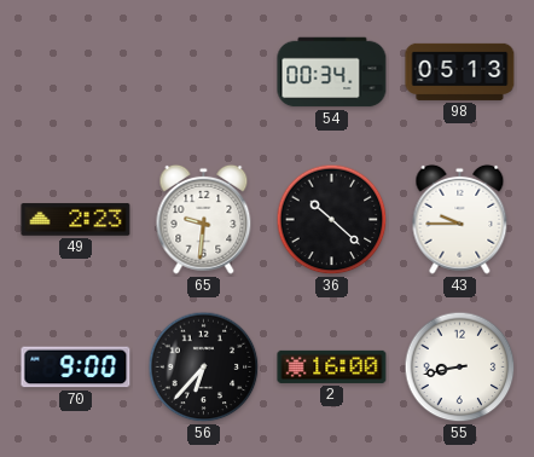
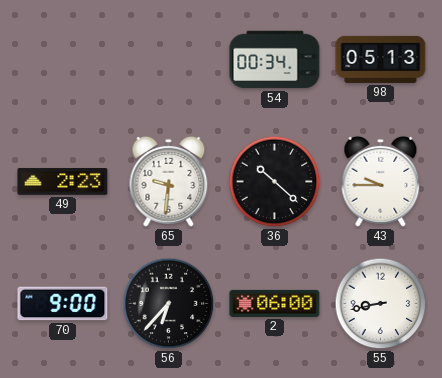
2: 16:00 -> 06:00
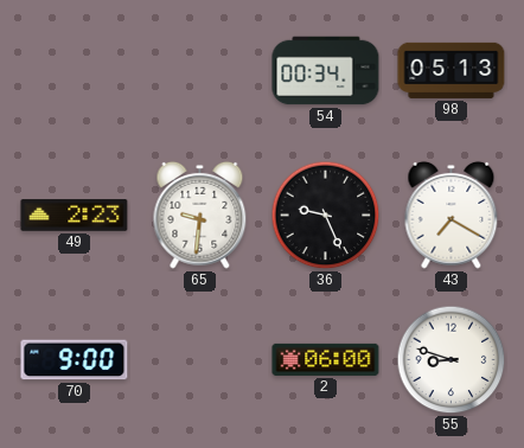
36: 10:22 -> 9:26
43: 9:45 -> 7:20
56: 6:37 -> none
55: 8:43 -> 8:48
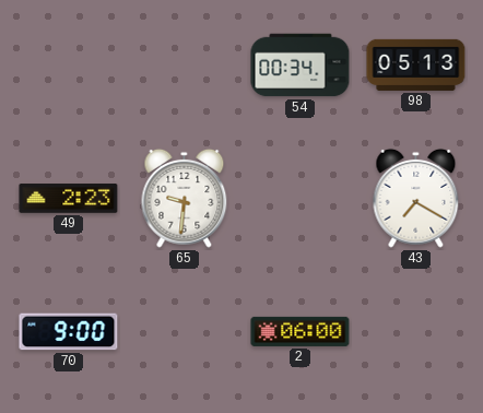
36: 9:26 -> none
55: 8:48 -> none
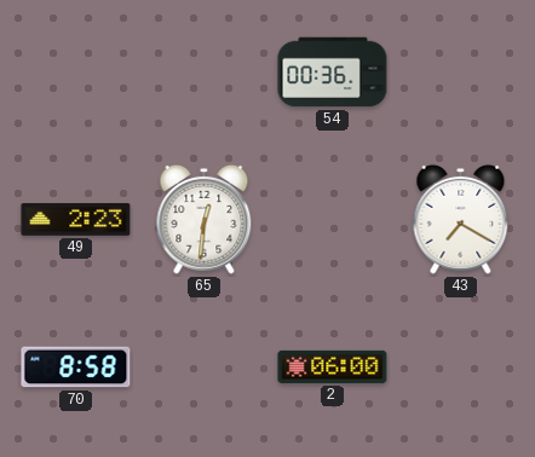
54: 00:34 -> 00:36
98: 05:13 -> none
65: 9:31 -> 12:31
70: 9:00 -> 8:58
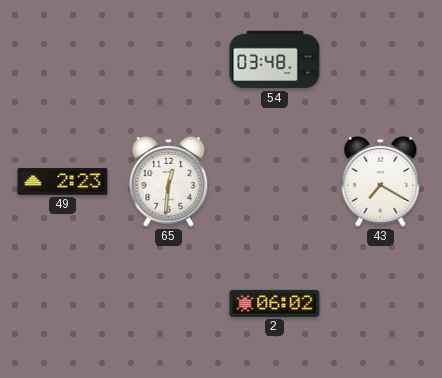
54: 00:36 -> 03:48
70: 8:58 -> none
2: 06:00 -> 06:02
